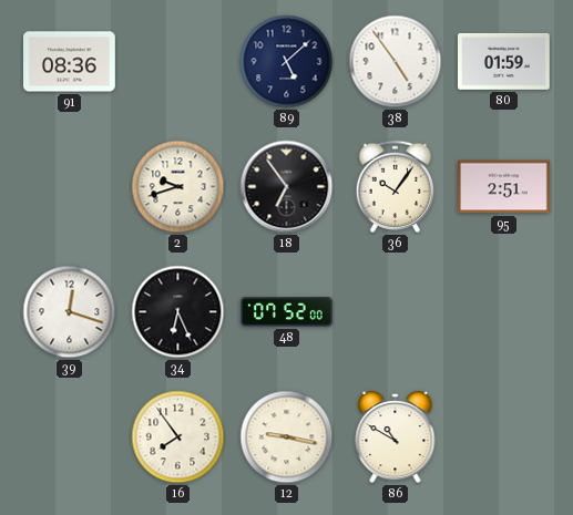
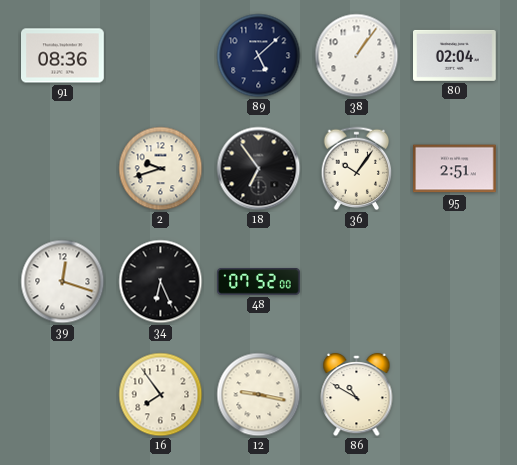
38: 4:54 -> 1:06
80: 01:59 -> 02:04
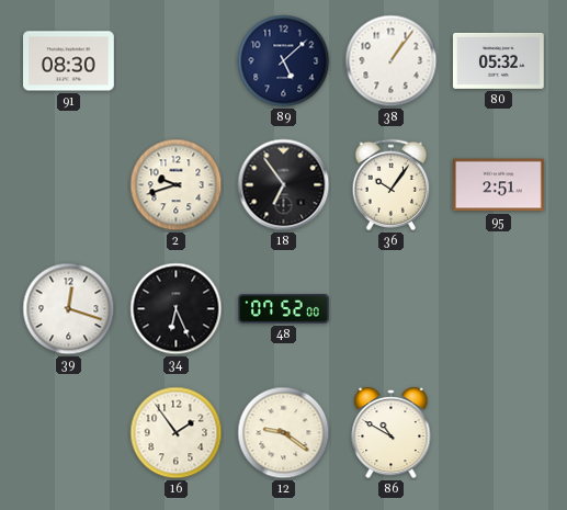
91: 08:36 -> 08:30
80: 02:04 -> 05:32
16: 7:54 -> 1:54
12: 9:17 -> 9:21
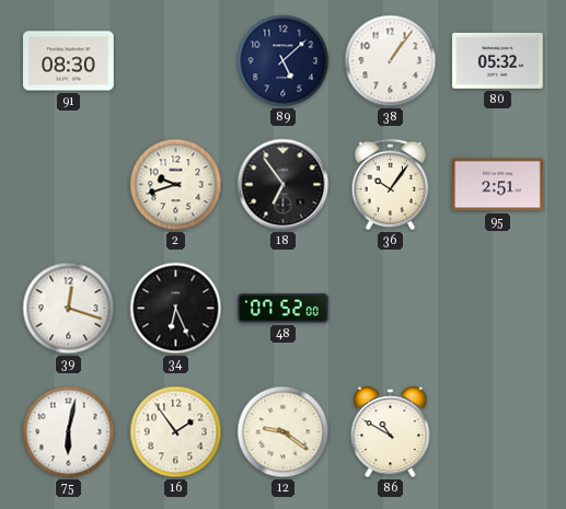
75: none -> 6:02
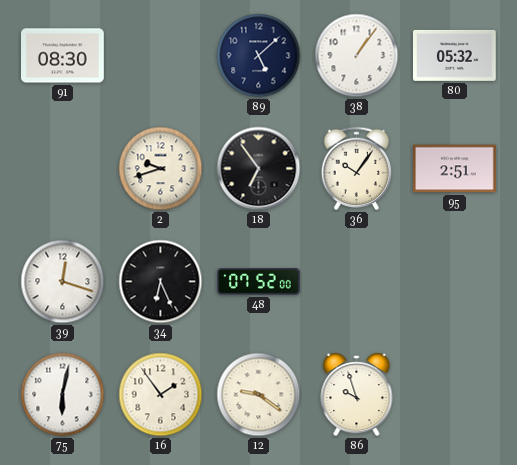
86: 10:50 -> 9:57
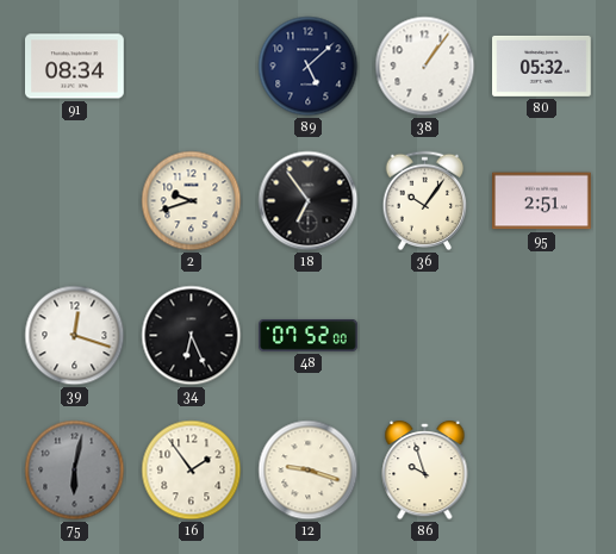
91: 08:30 -> 08:34
75 dial: white -> grey
12: 9:21 -> 9:18
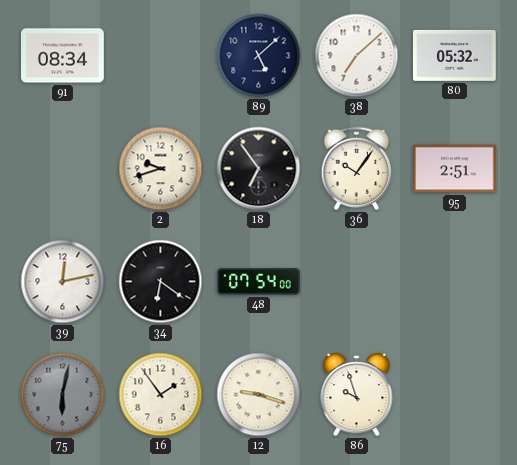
38: 1:06 -> 7:08
39: 12:18 -> 12:13
34: 6:26 -> 6:21
48: 07:52 -> 07:54
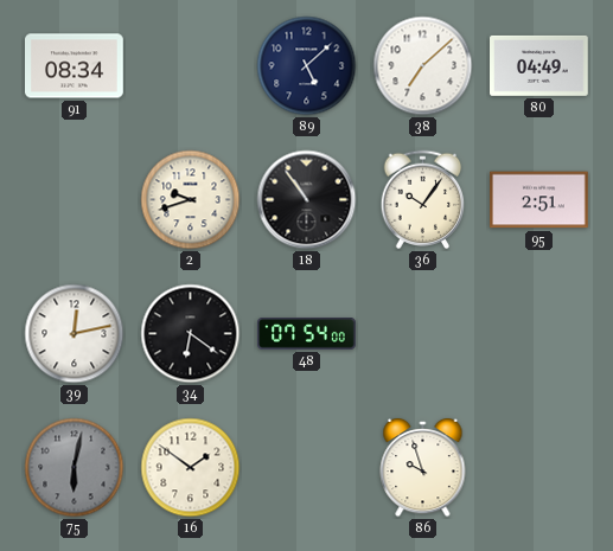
80: 05:32 -> 04:49
18: 6:54 -> 10:54
16: 1:54 -> 1:51
12: 9:18 -> none
